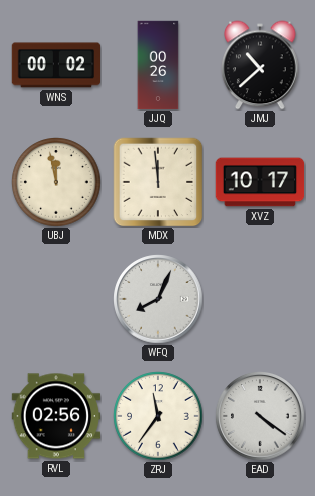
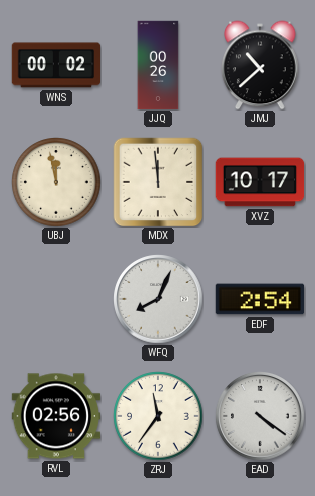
EDF: none -> 2:54
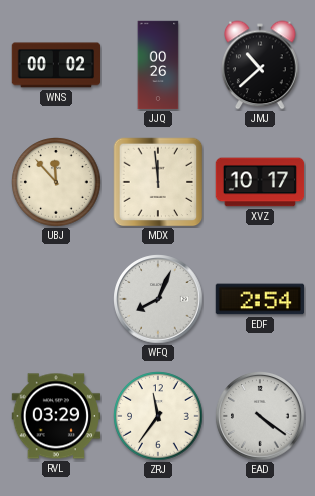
UBJ: 11:58 -> 11:53
RVL: 02:56 -> 03:29
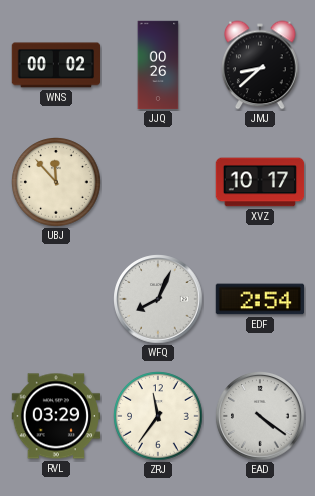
JMJ: 10:38 -> 8:38
MDX: 11:59 -> none
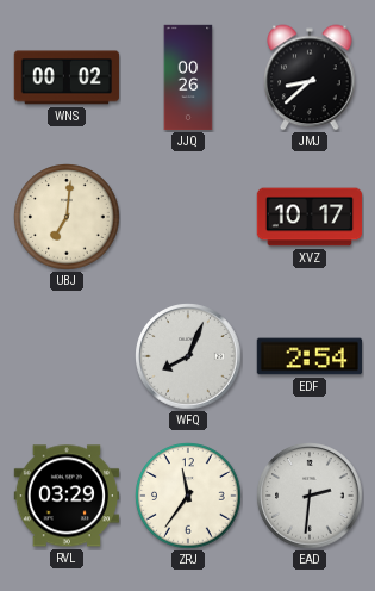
UBJ: 11:53 -> 7:01
EAD: 4:21 -> 2:31
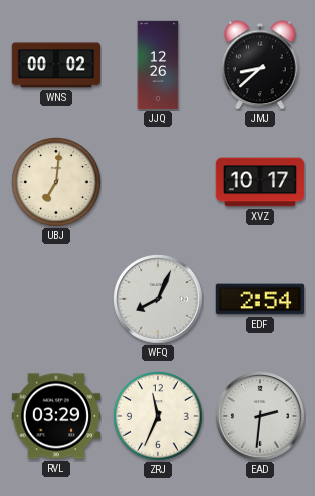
JJQ: 00:26 -> 12:26
ZRJ: 11:36 -> 11:34
